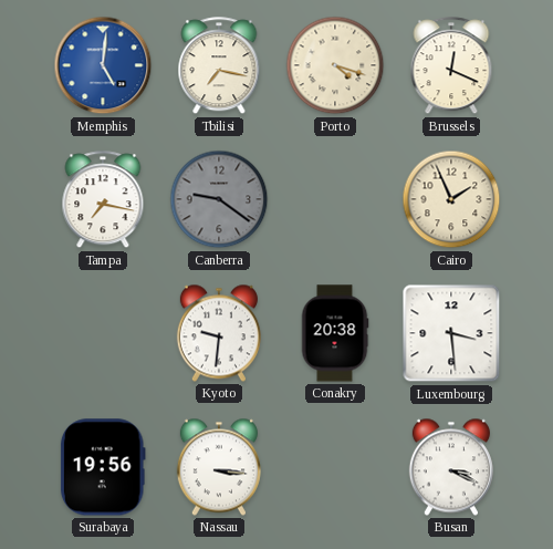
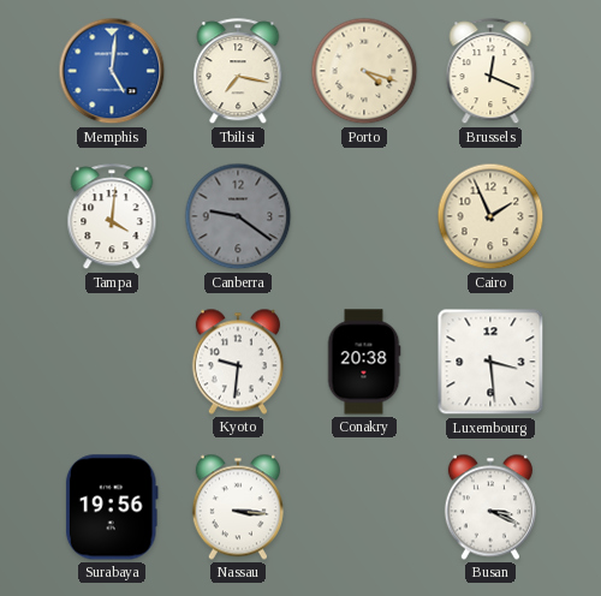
Tampa: 7:17 -> 4:01
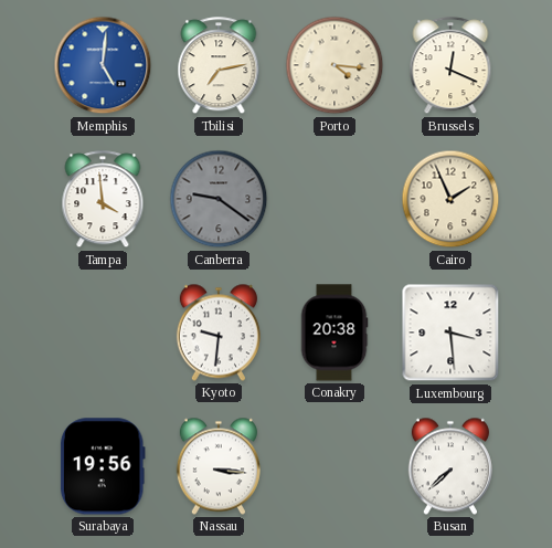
Tbilisi: 7:17 -> 7:13
Porto: 4:18 -> 4:16
Tampa: 4:01 -> 3:59
Busan: 3:19 -> 7:38
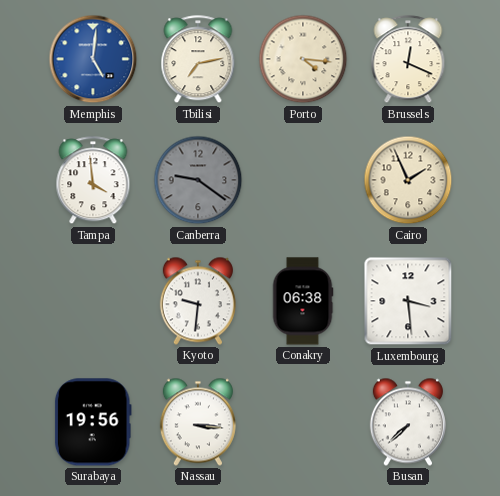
Conakry: 20:38 -> 06:38
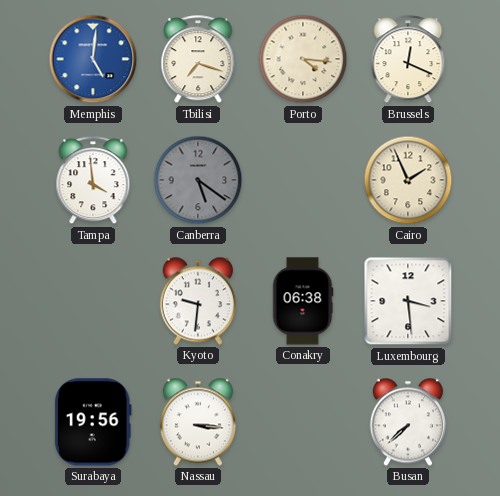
Tbilisi: 7:13 -> 7:18
Canberra: 9:21 -> 5:21
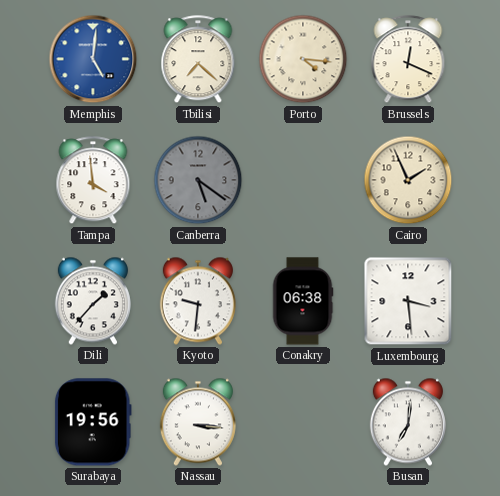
Tbilisi: 7:18 -> 7:22
Dili: none -> 1:37
Busan: 7:38 -> 7:01
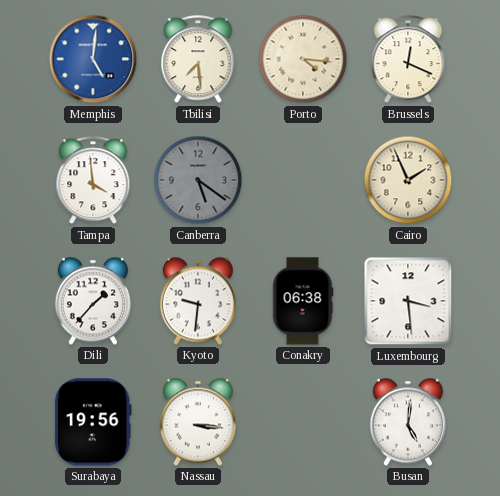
Tbilisi: 7:22 -> 7:29
Busan: 7:01 -> 5:01
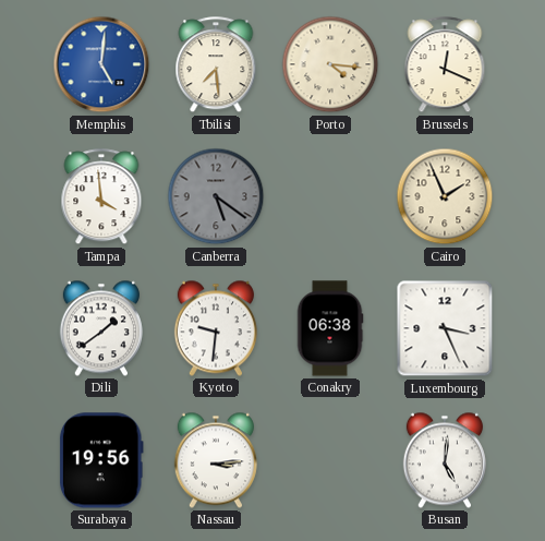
Dili: 1:37 -> 1:39
Luxembourg: 3:29 -> 3:26
Nassau: 3:16 -> 3:14
